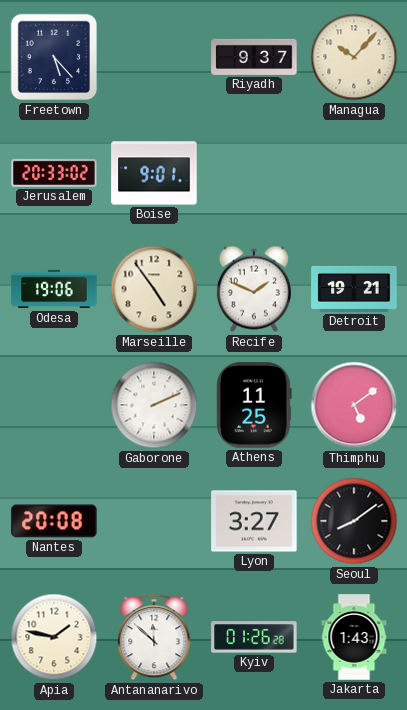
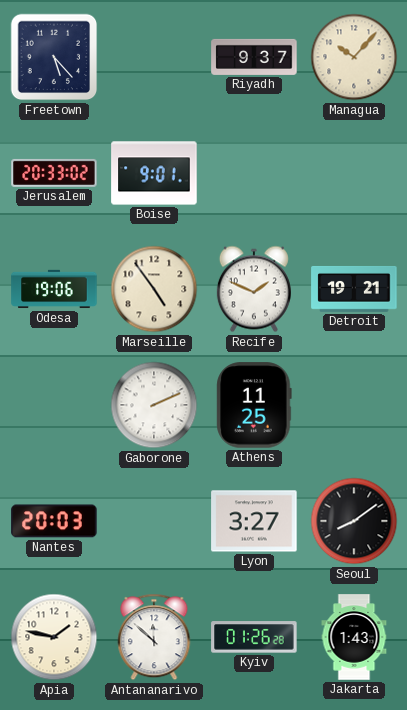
Thimphu: 5:09 -> none
Nantes: 20:08 -> 20:03
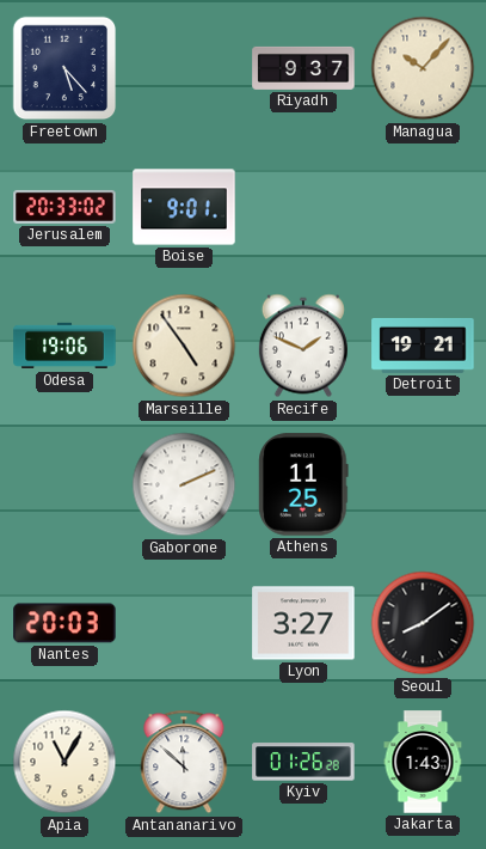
Apia: 1:47 -> 11:05
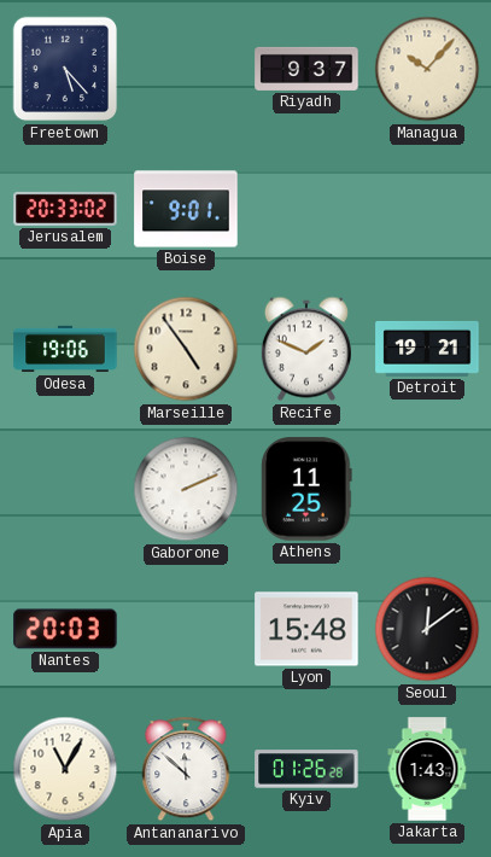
Lyon: 3:27 -> 15:48
Seoul: 8:09 -> 12:09
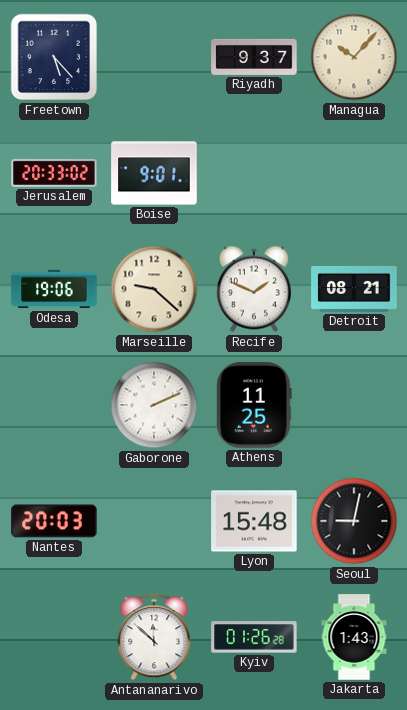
Marseille: 4:54 -> 9:22
Detroit: 19:21 -> 08:21
Seoul: 12:09 -> 9:02
Apia: 11:05 -> none
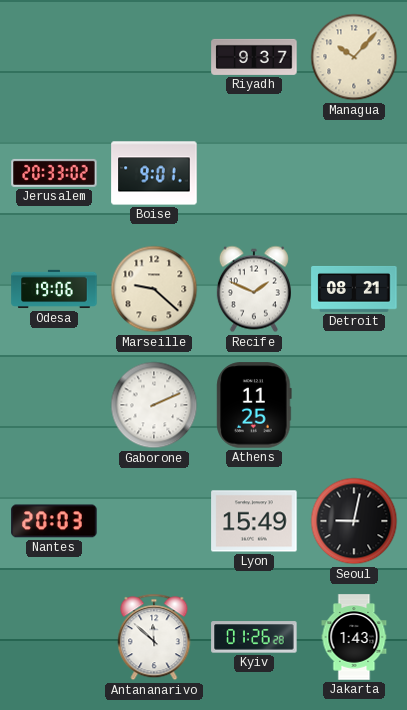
Freetown: 5:23 -> none
Lyon: 15:48 -> 15:49
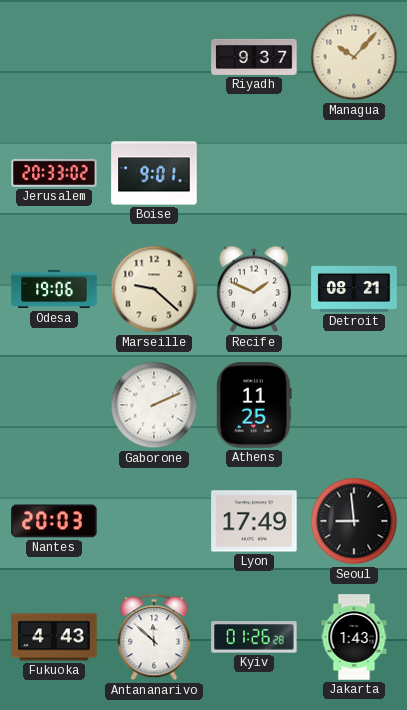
Lyon: 15:49 -> 17:49
Seoul: 9:02 -> 8:59
Fukuoka: none -> 4:43
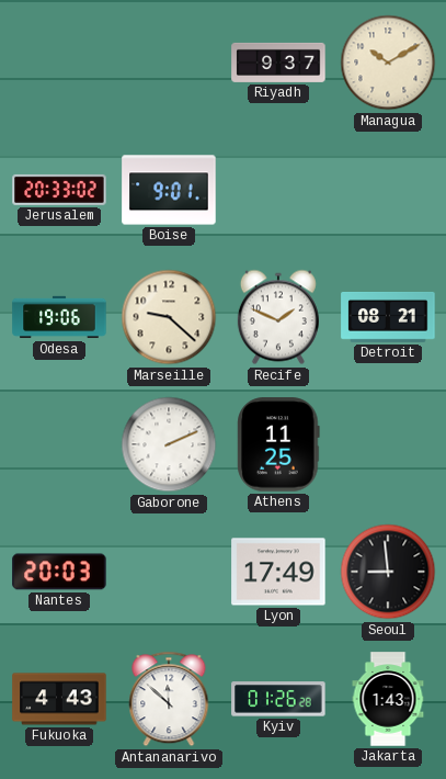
Managua: 10:07 -> 10:10
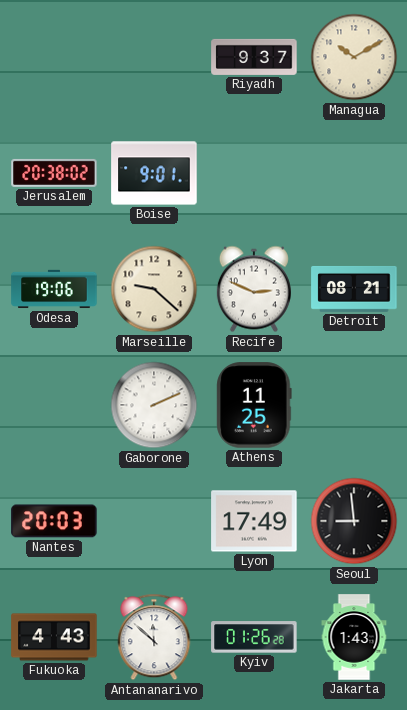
Jerusalem: 20:33 -> 20:38
Recife: 1:49 -> 2:49
